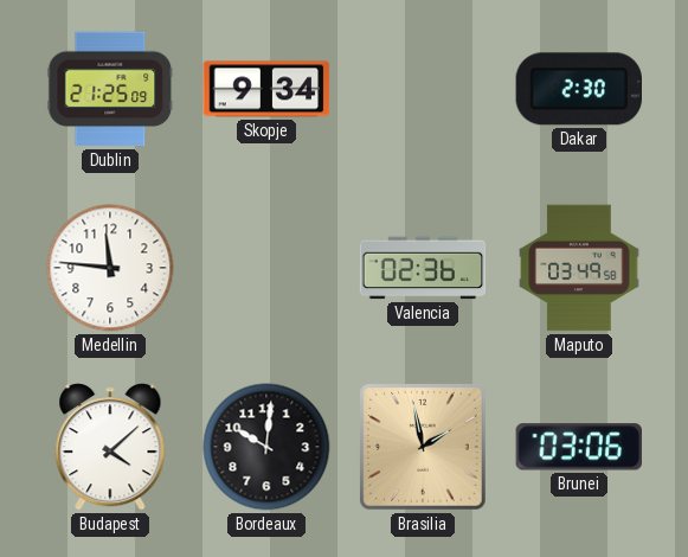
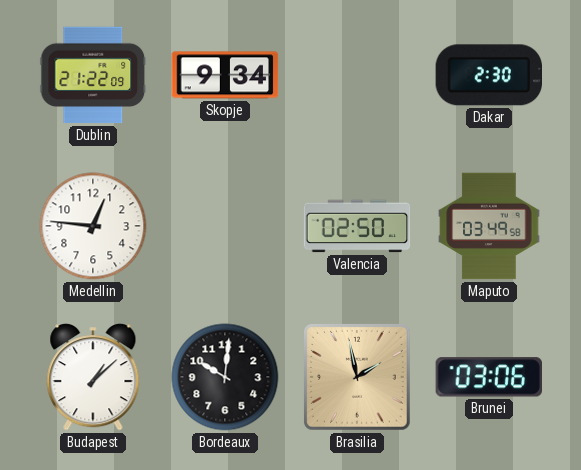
Dublin: 21:25 -> 21:22
Medellin: 11:46 -> 12:46
Valencia: 02:36 -> 02:50
Budapest: 4:08 -> 1:08
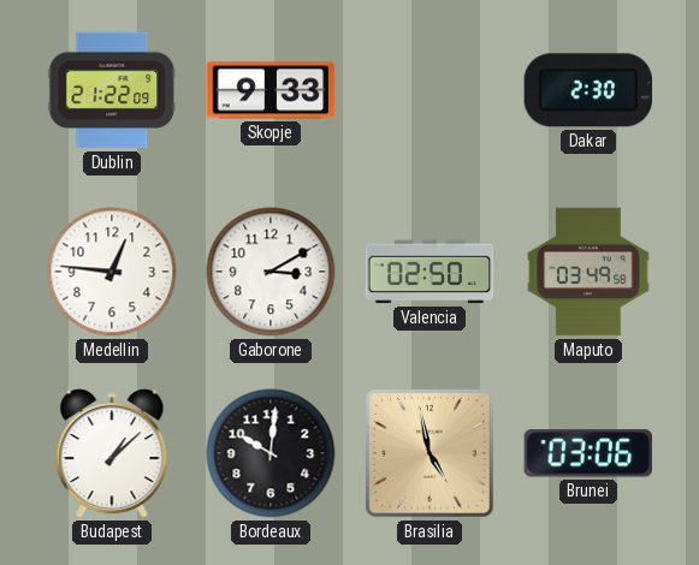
Skopje: 9:34 -> 9:33
Gaborone: none -> 3:10
Brasilia: 1:58 -> 4:58
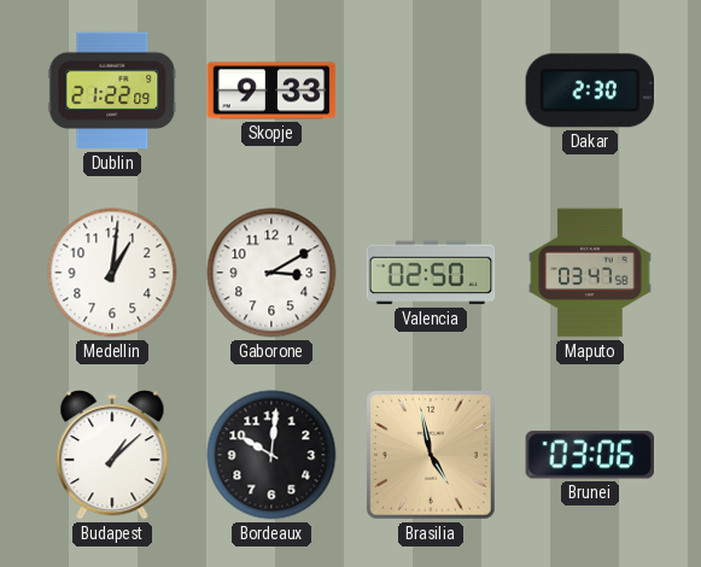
Medellin: 12:46 -> 1:01
Maputo: 03:49 -> 03:47
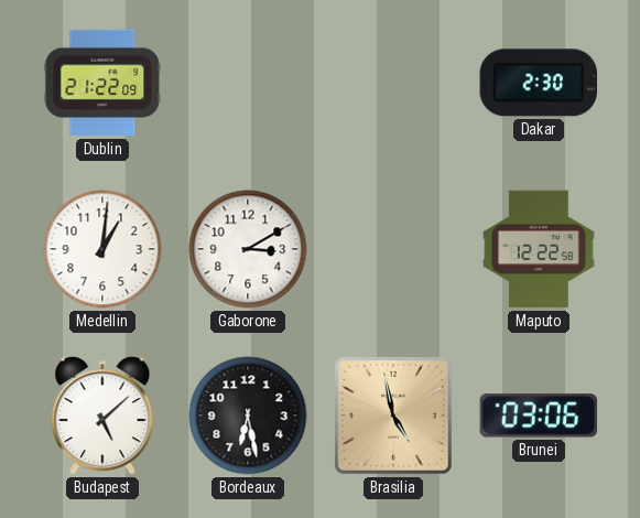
Skopje: 9:33 -> none
Valencia: 02:50 -> none
Maputo: 03:47 -> 12:22
Budapest: 1:08 -> 5:08
Bordeaux: 10:01 -> 6:28
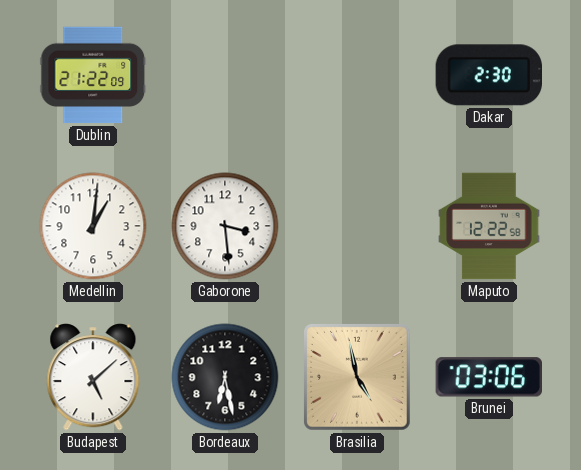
Gaborone: 3:10 -> 3:29
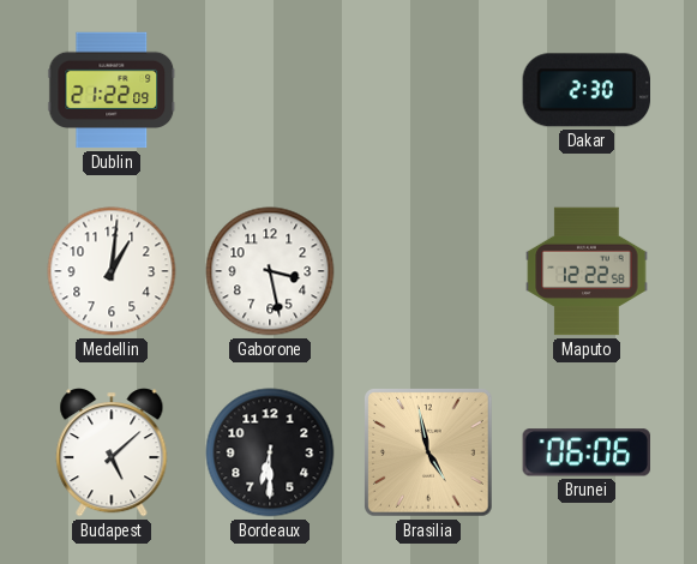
Gaborone: 3:29 -> 3:28
Bordeaux: 6:28 -> 6:30
Brunei: 03:06 -> 06:06
